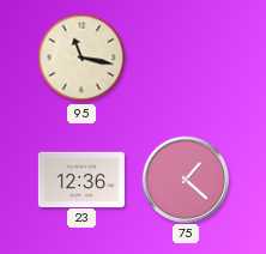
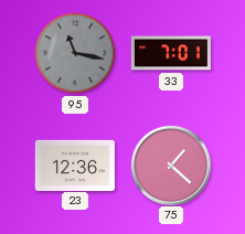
95 dial: cream -> grey
33: none -> 7:01
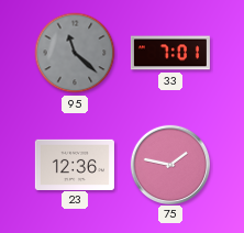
95: 11:17 -> 11:22
75: 1:22 -> 1:47
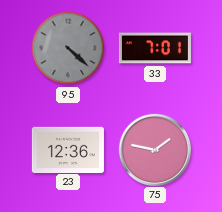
95: 11:22 -> 4:22
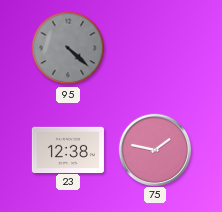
33: 7:01 -> none
23: 12:36 -> 12:38
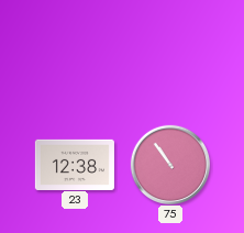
95: 4:22 -> none
75: 1:47 -> 10:54
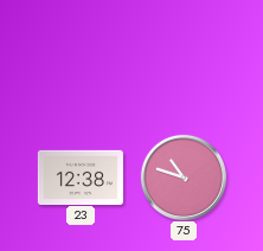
75: 10:54 -> 10:48
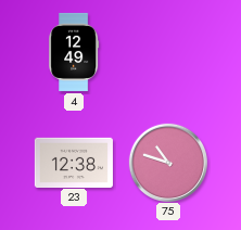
4: none -> 12:49
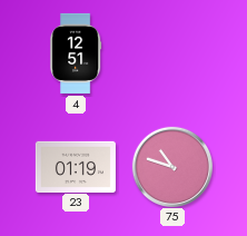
4: 12:49 -> 12:51
23: 12:38 -> 01:19
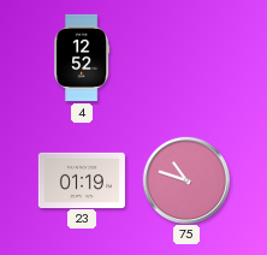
4: 12:51 -> 12:52
